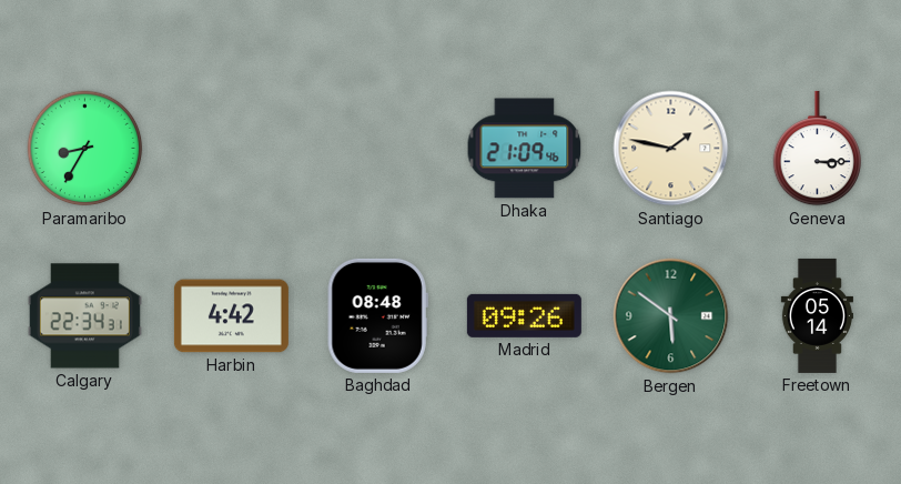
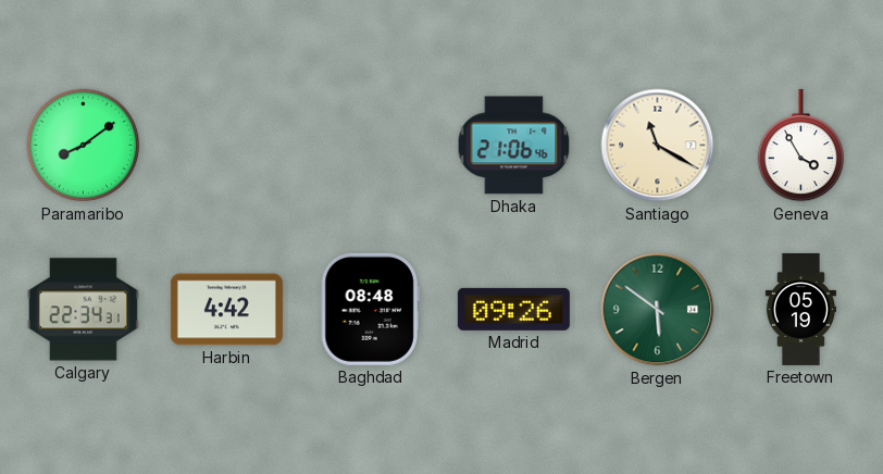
Paramaribo: 8:35 -> 8:09
Dhaka: 21:09 -> 21:06
Santiago: 1:47 -> 11:20
Geneva: 3:15 -> 3:55
Freetown: 05:14 -> 05:19
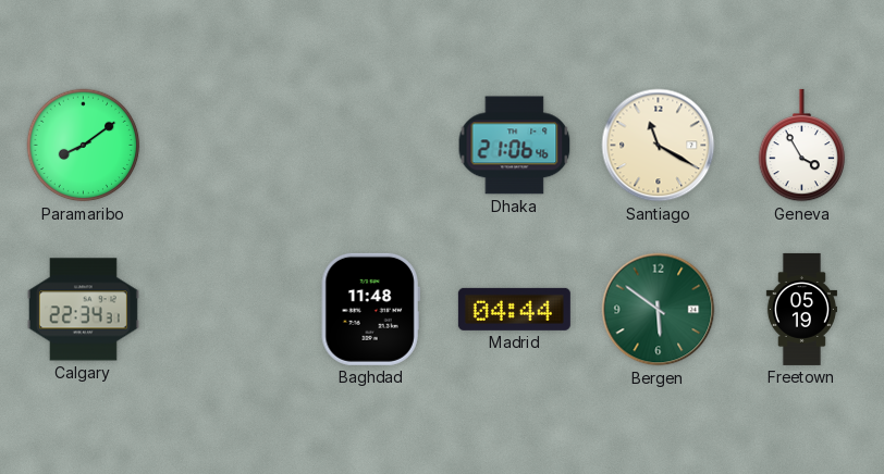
Harbin: 4:42 -> none
Baghdad: 08:48 -> 11:48
Madrid: 09:26 -> 04:44
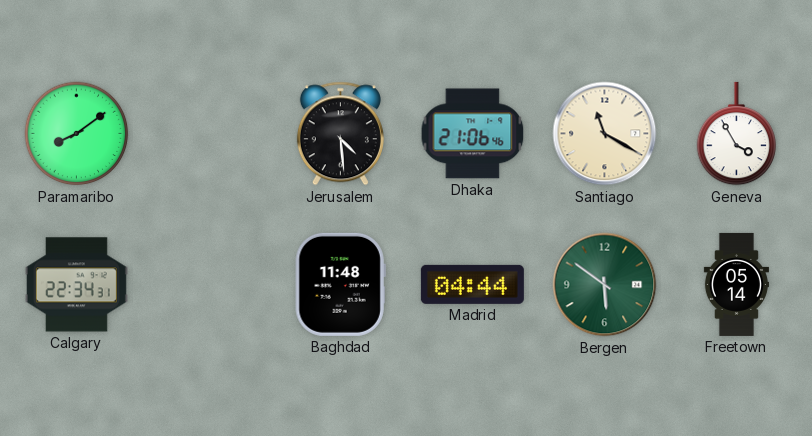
Jerusalem: none -> 4:29
Freetown: 05:19 -> 05:14
